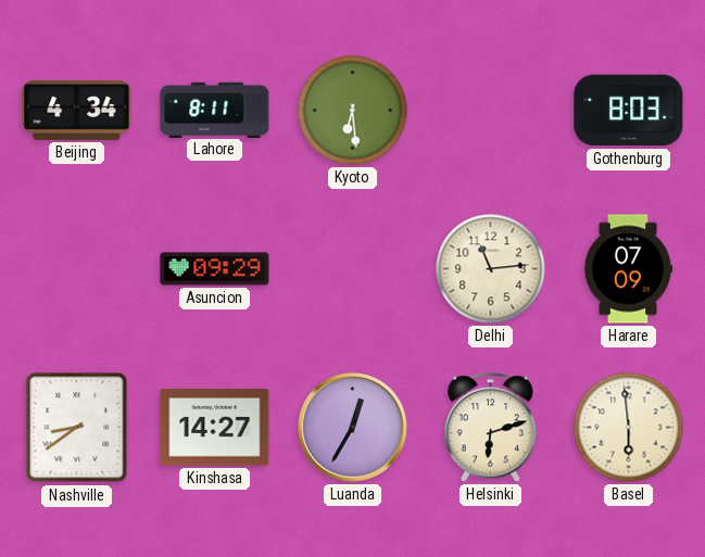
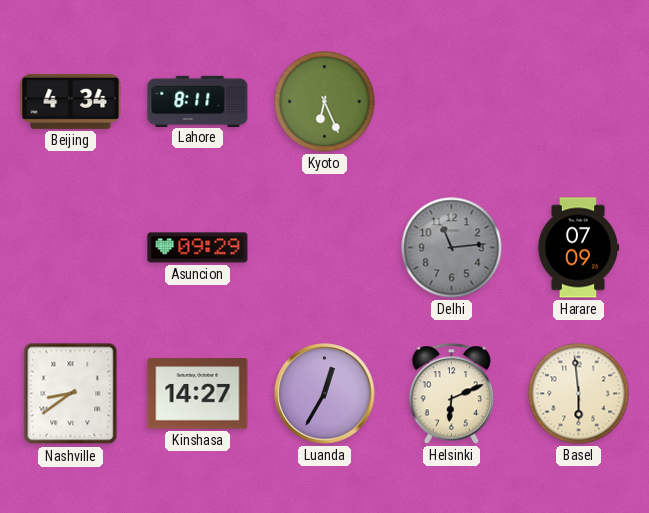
Kyoto: 6:29 -> 6:26
Gothenburg: 8:03 -> none
Delhi dial: cream -> grey
Helsinki: 6:12 -> 6:11
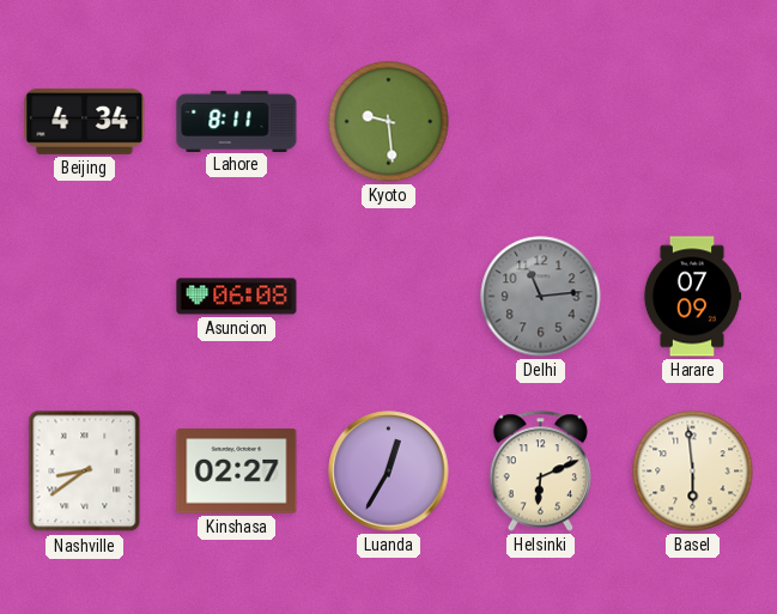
Kyoto: 6:26 -> 9:29
Asuncion: 09:29 -> 06:08
Kinshasa: 14:27 -> 02:27
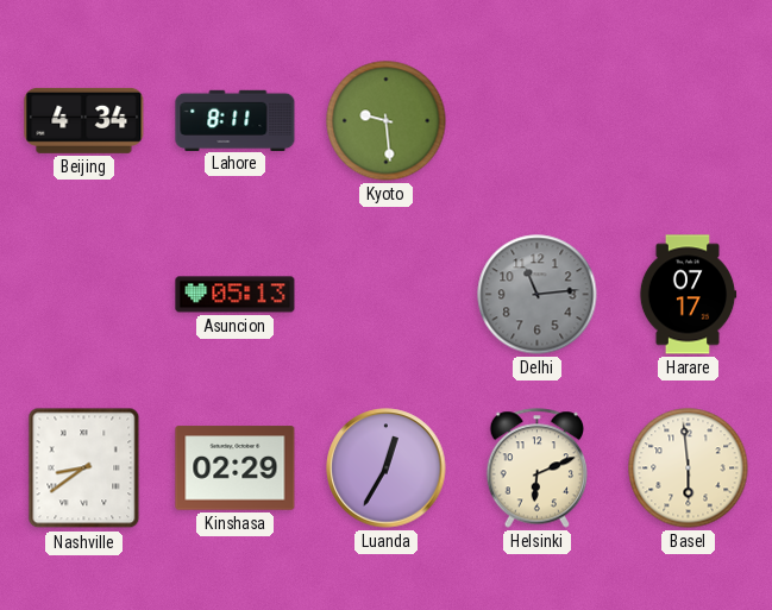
Asuncion: 06:08 -> 05:13
Harare: 07:09 -> 07:17
Kinshasa: 02:27 -> 02:29
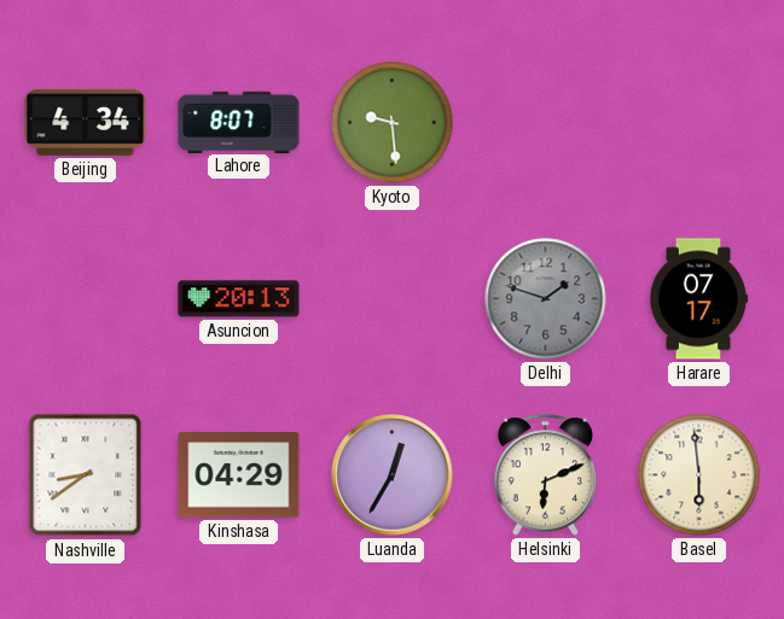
Lahore: 8:11 -> 8:07
Asuncion: 05:13 -> 20:13
Delhi: 11:14 -> 1:48
Kinshasa: 02:29 -> 04:29
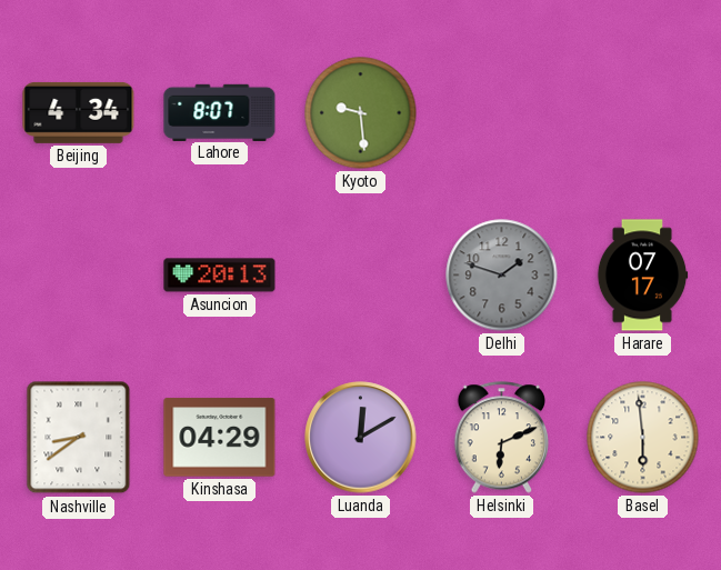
Luanda: 12:35 -> 12:10
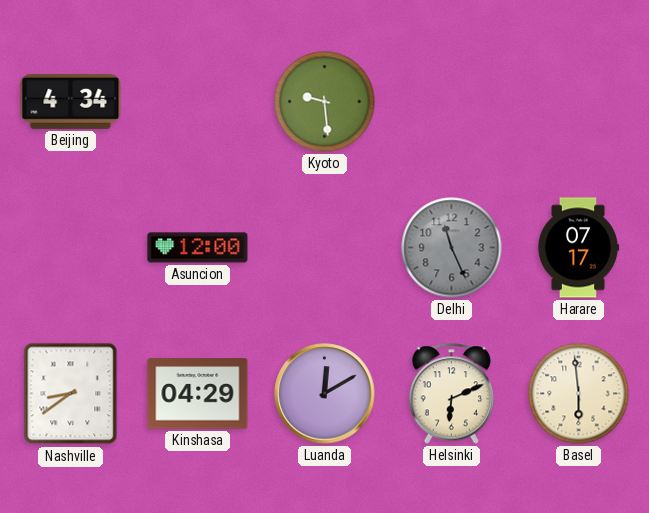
Lahore: 8:07 -> none
Asuncion: 20:13 -> 12:00
Delhi: 1:48 -> 11:26
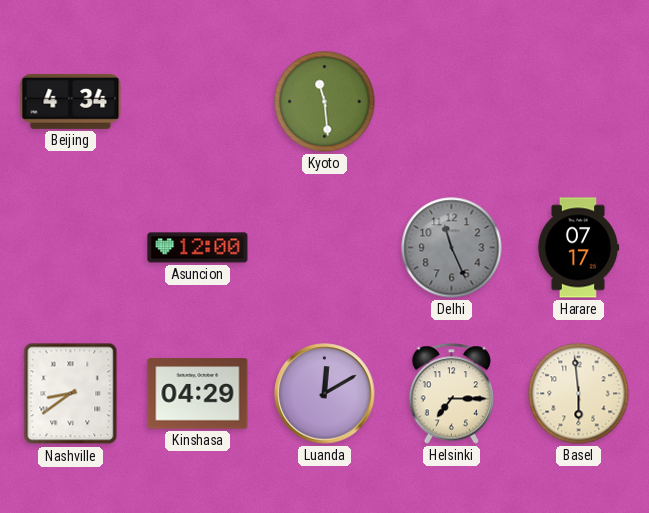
Kyoto: 9:29 -> 11:29
Helsinki: 6:11 -> 7:15
